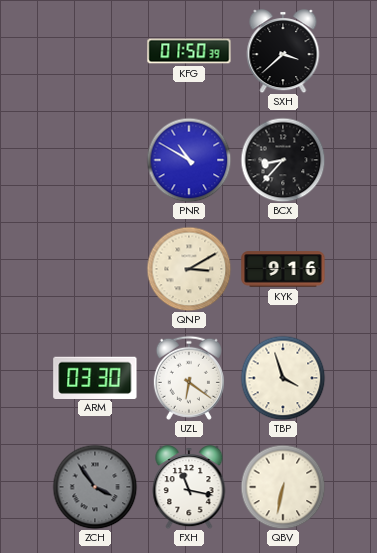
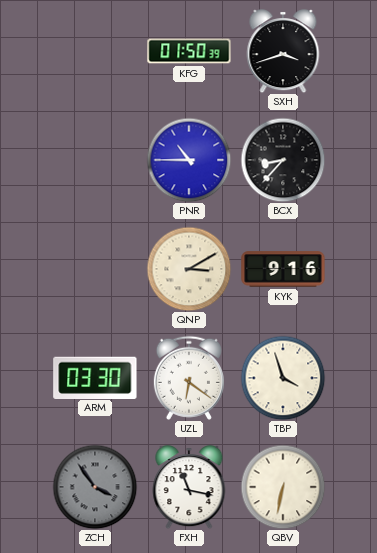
SXH: 3:38 -> 3:42
PNR: 10:50 -> 10:45
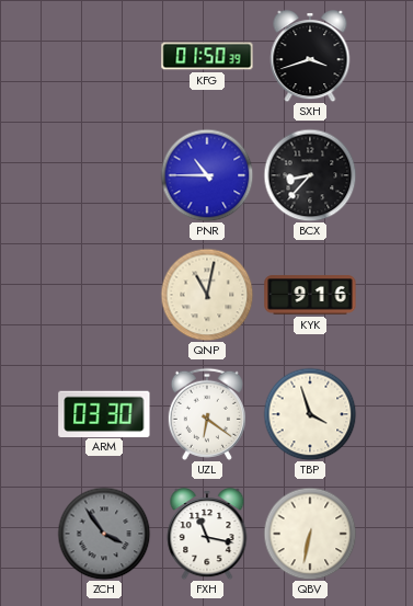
QNP: 3:10 -> 11:02
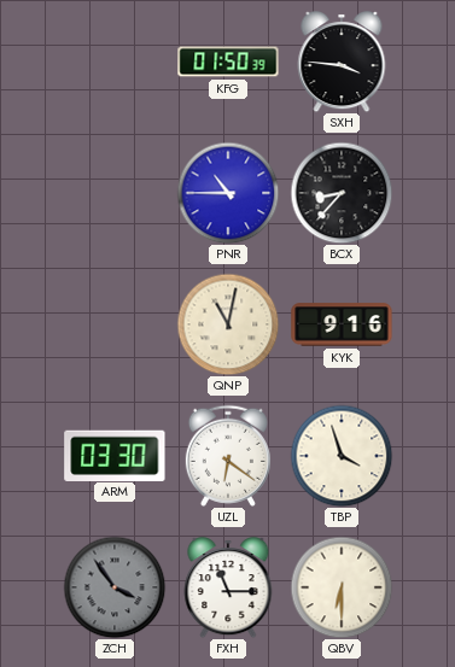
SXH: 3:42 -> 3:46
FXH: 11:17 -> 11:15
QBV: 6:32 -> 6:30
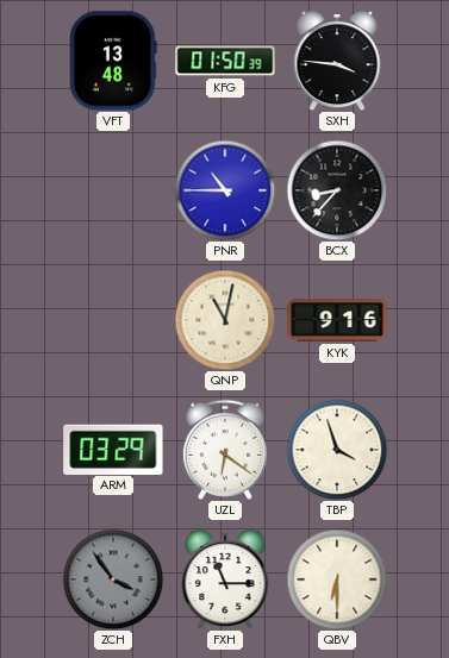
VFT: none -> 13:48
ARM: 03:30 -> 03:29
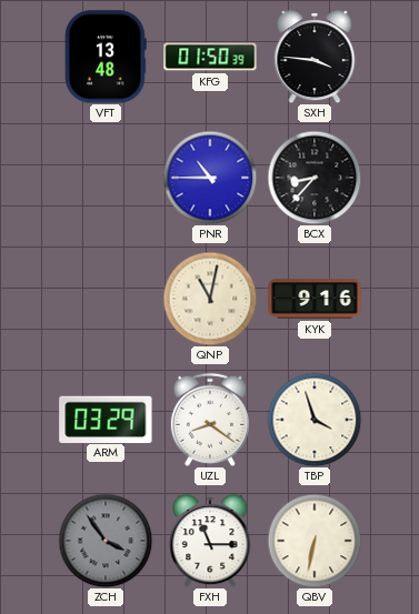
UZL: 6:21 -> 8:21
QBV: 6:30 -> 6:32
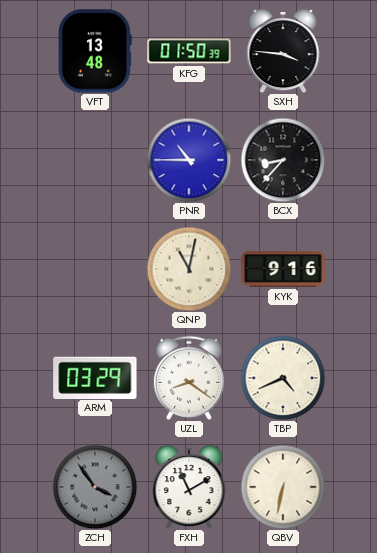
TBP: 3:57 -> 4:41
FXH: 11:15 -> 11:10
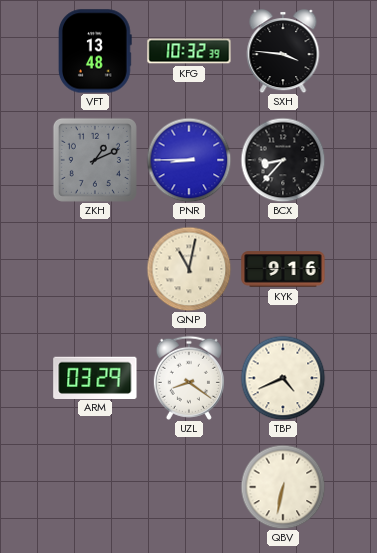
KFG: 01:50 -> 10:32
ZKH: none -> 1:11
PNR: 10:45 -> 8:45
ZCH: 3:54 -> none
FXH: 11:10 -> none
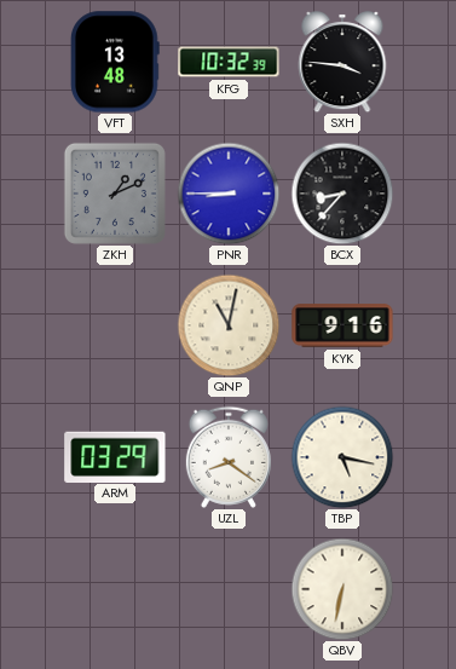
TBP: 4:41 -> 5:17
